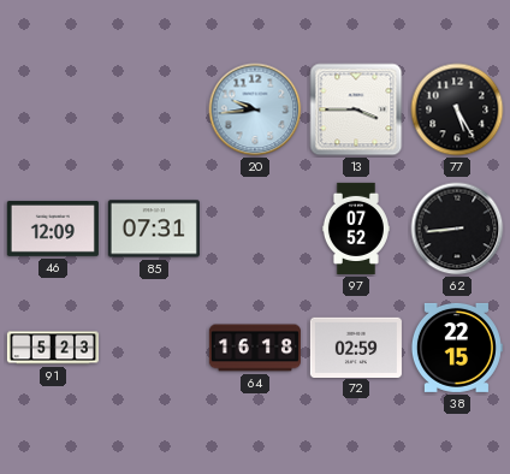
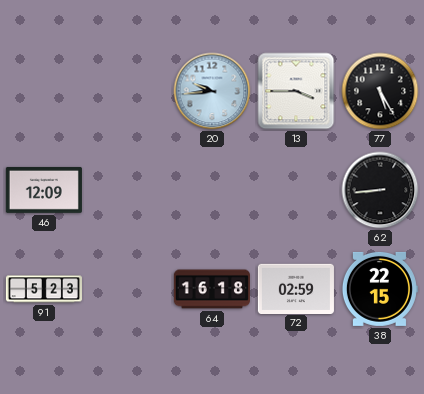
85: 07:31 -> none
97: 07:52 -> none
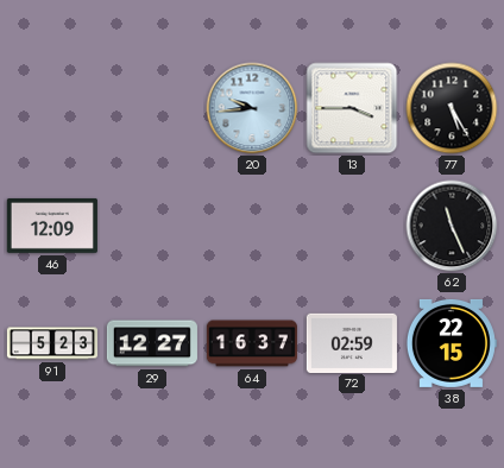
62: 8:44 -> 11:26
29: none -> 12:27
64: 16:18 -> 16:37
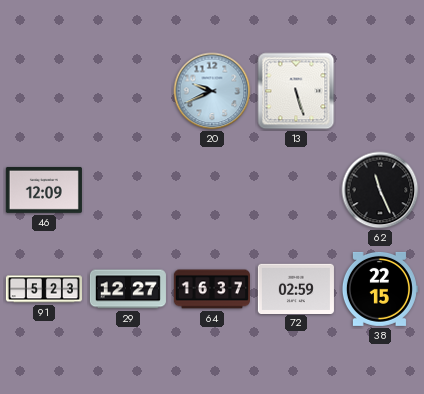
20: 9:44 -> 9:41
13: 3:45 -> 5:27
77: 5:25 -> none
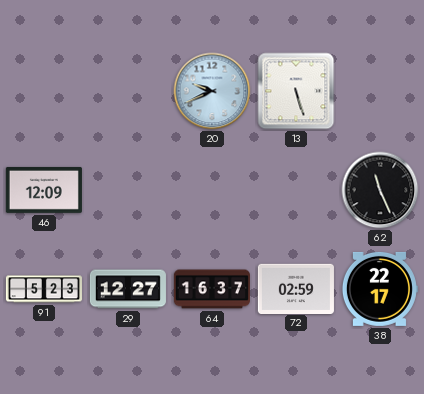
38: 22:15 -> 22:17
